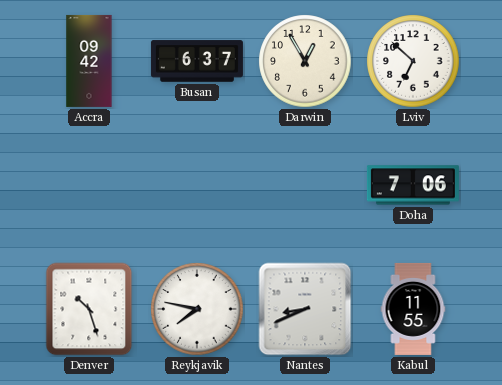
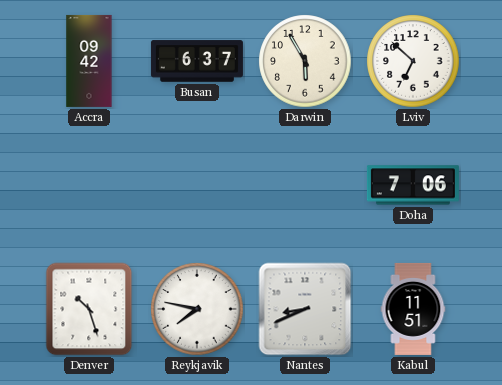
Darwin: 12:55 -> 5:55
Kabul: 11:55 -> 11:51
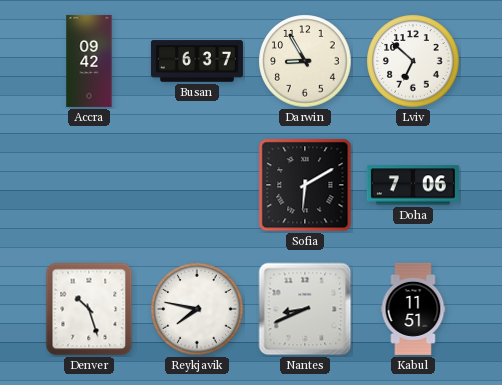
Darwin: 5:55 -> 8:55
Sofia: none -> 6:10
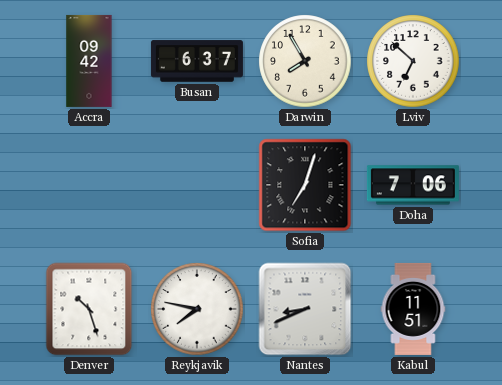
Darwin: 8:55 -> 7:55
Sofia: 6:10 -> 7:03
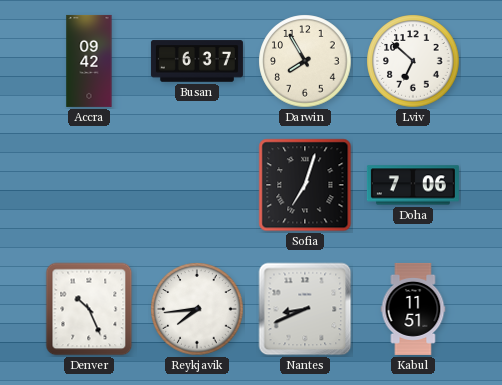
Denver: 10:27 -> 10:26
Reykjavik: 7:47 -> 7:44
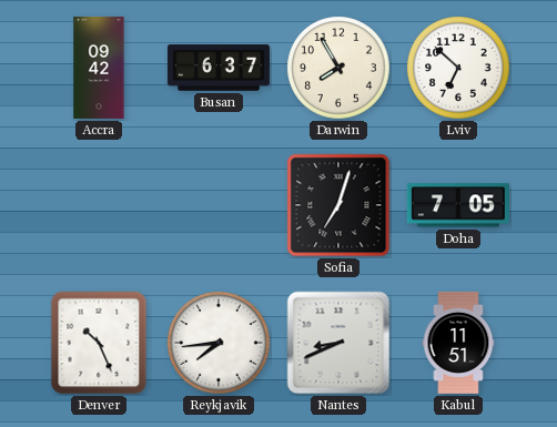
Doha: 7:06 -> 7:05
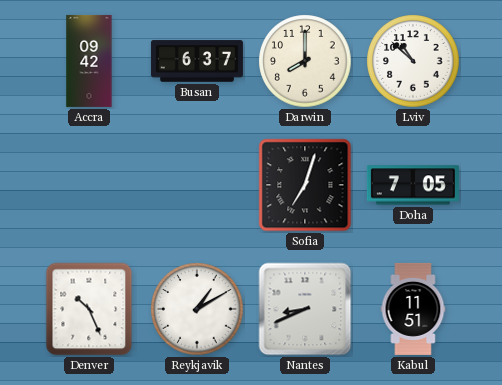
Darwin: 7:55 -> 8:00
Lviv: 6:52 -> 10:52
Reykjavik: 7:44 -> 1:10
